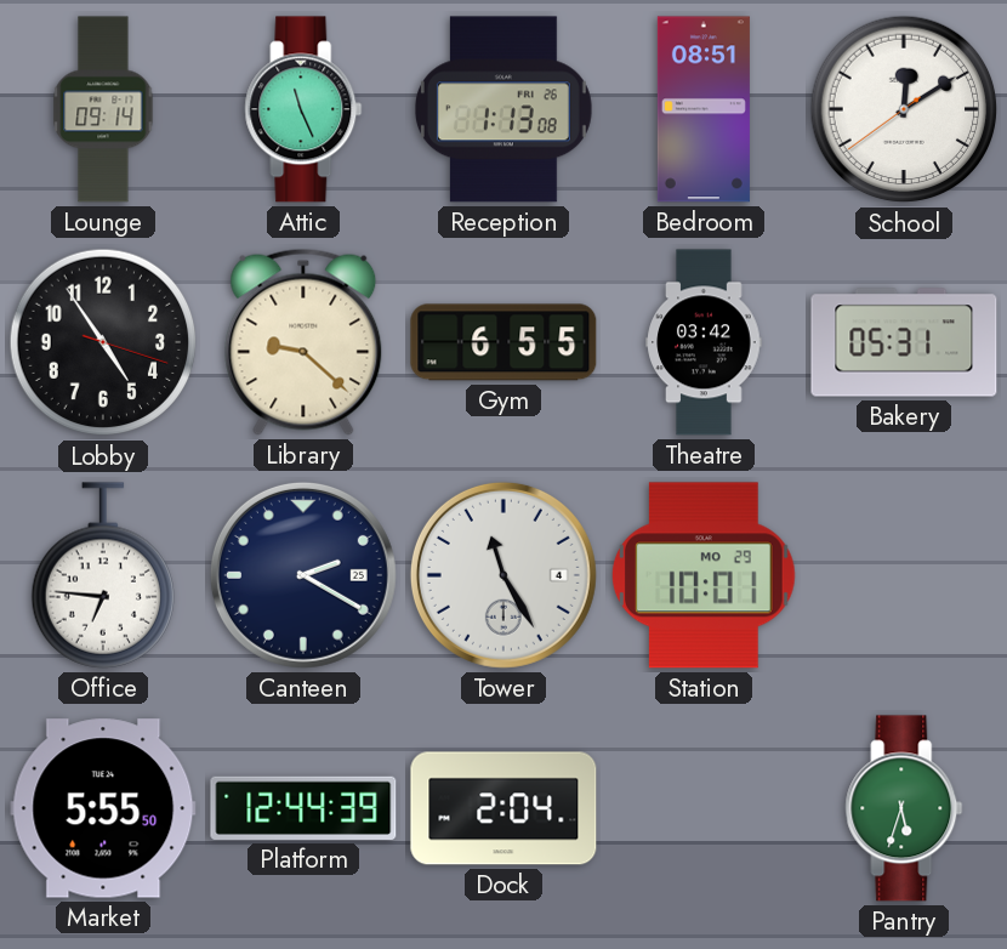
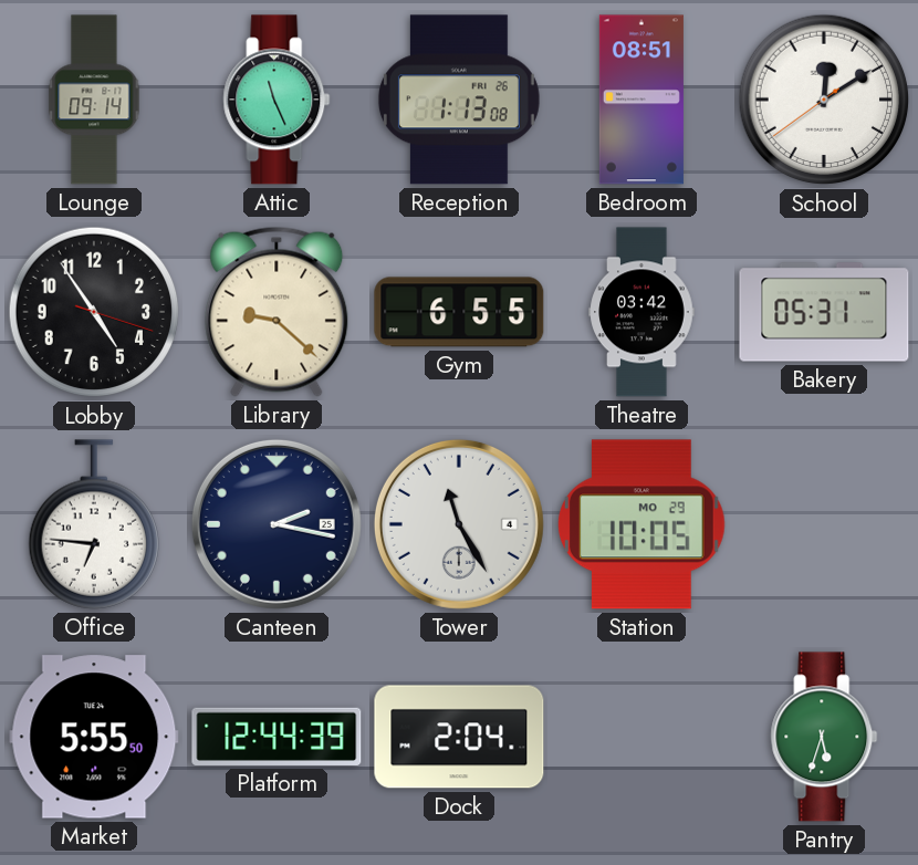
Canteen: 2:20 -> 2:17
Station: 10:01 -> 10:05
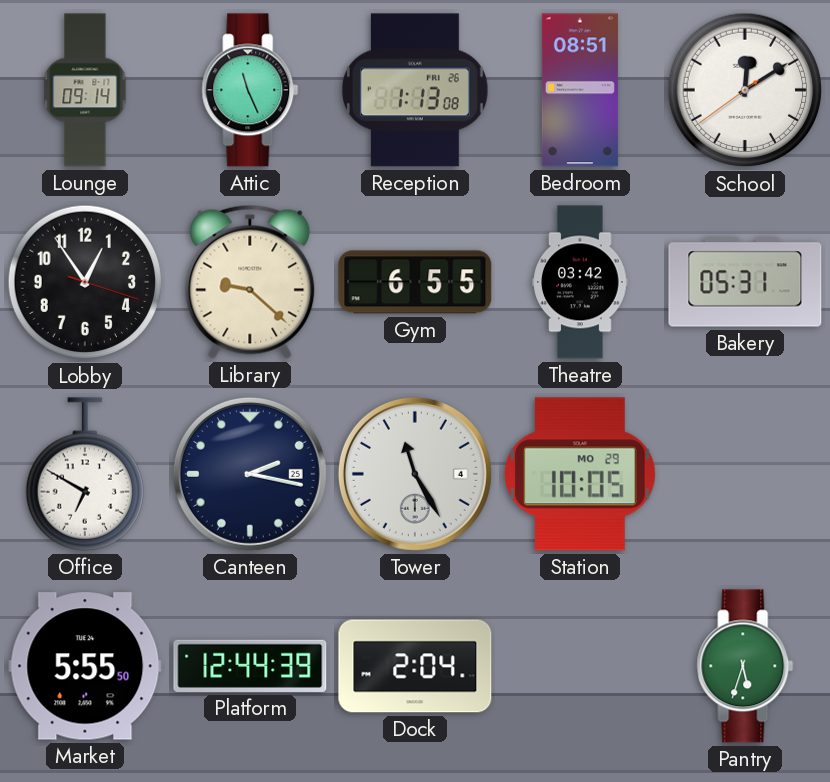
Lobby: 4:54 -> 12:54
Office: 6:46 -> 6:50
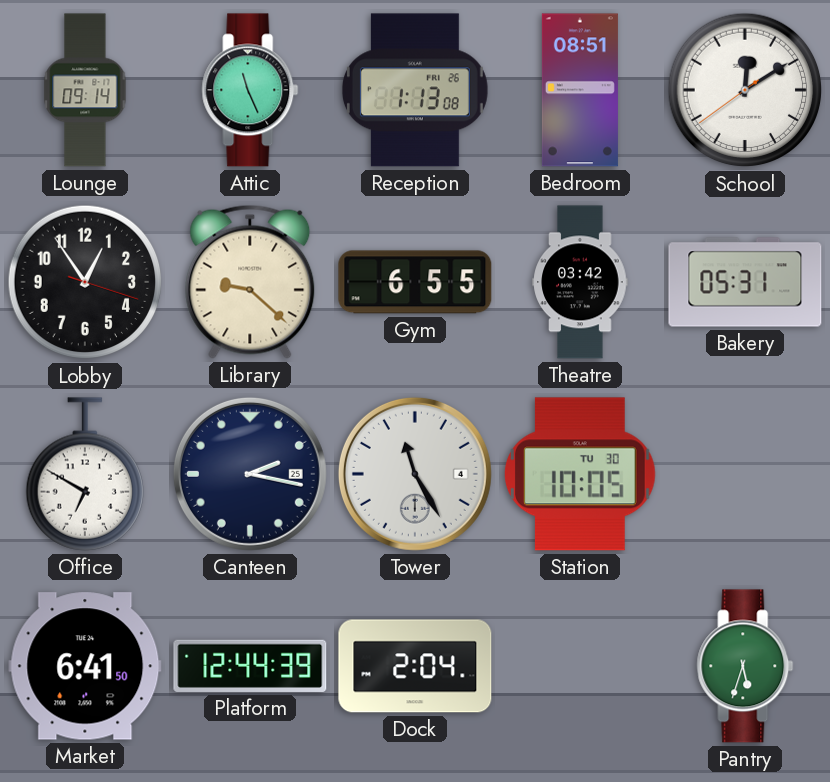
Station date: MO 29 -> TU 30
Market: 5:55 -> 6:41
